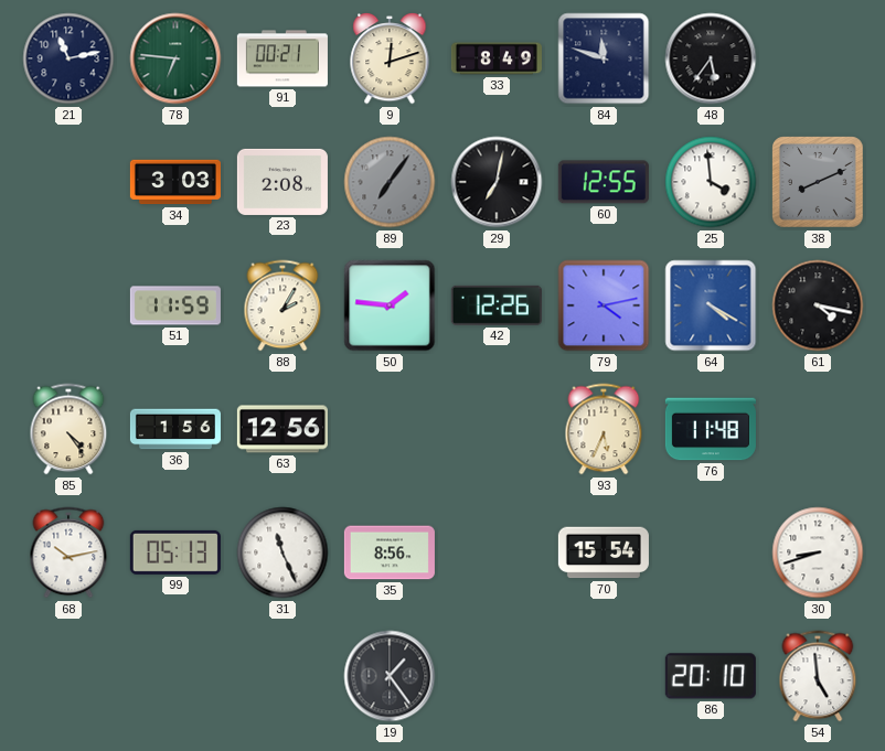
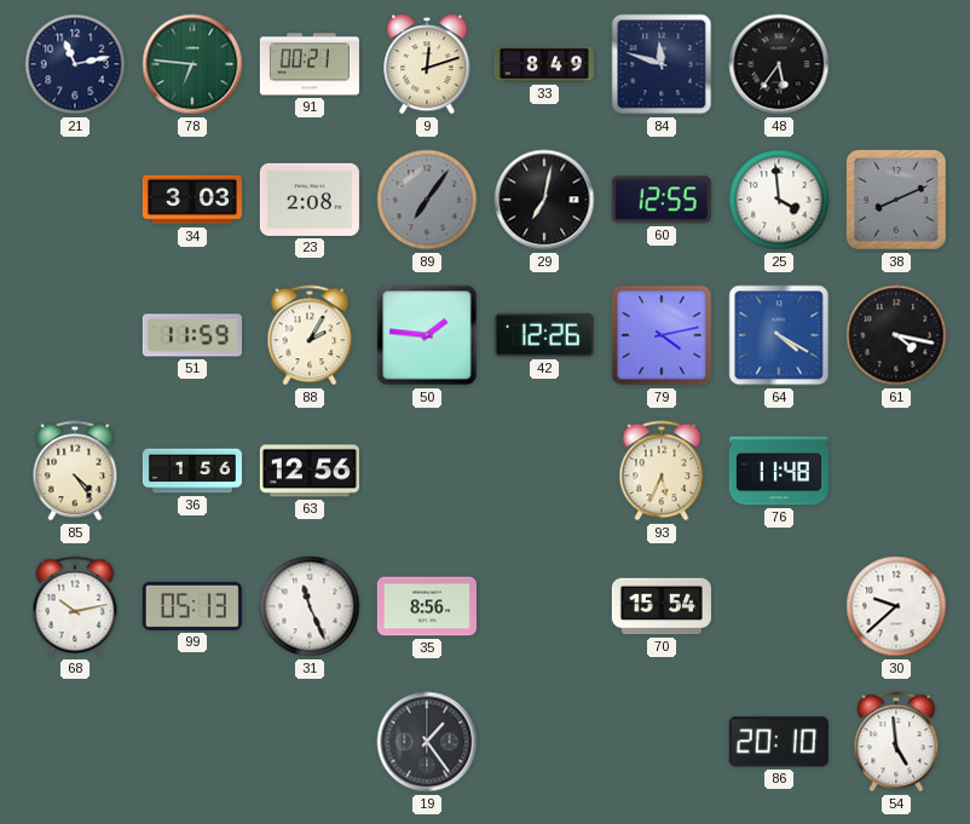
30: 8:42 -> 9:38
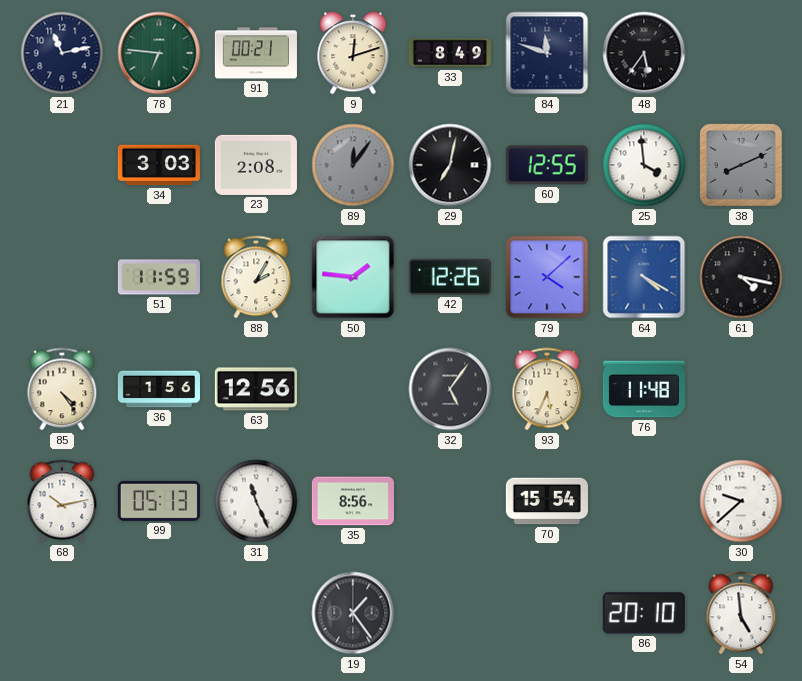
89: 7:06 -> 12:06
79: 4:13 -> 4:08
32: none -> 5:06
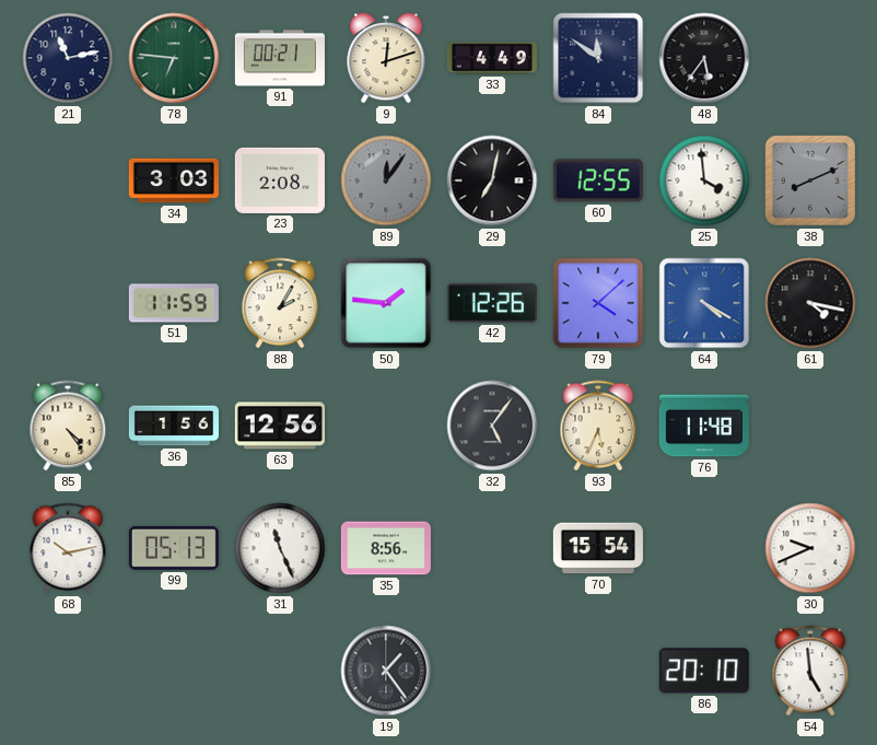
33: 8:49 -> 4:49
84: 11:48 -> 11:51
30: 9:38 -> 9:41
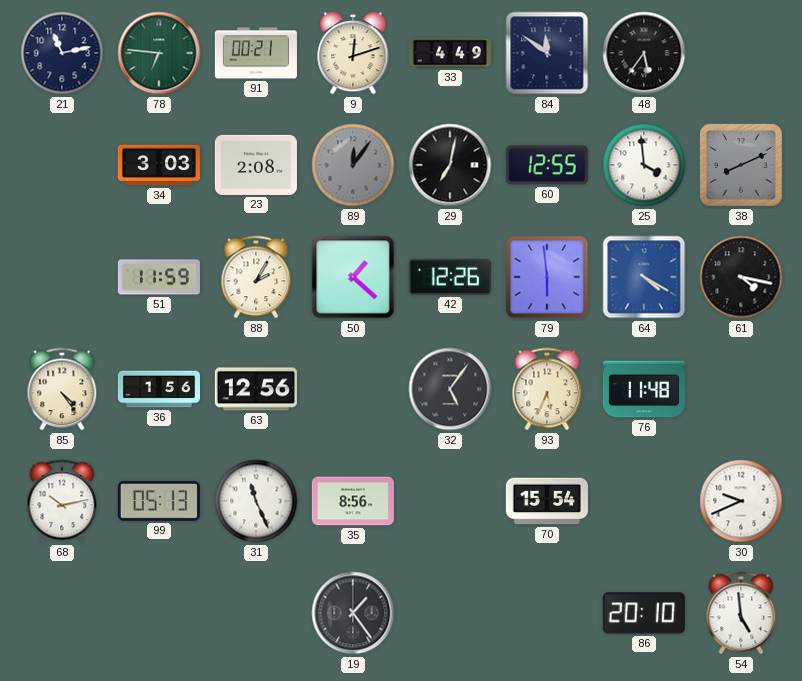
50: 1:46 -> 1:22
79: 4:08 -> 5:59
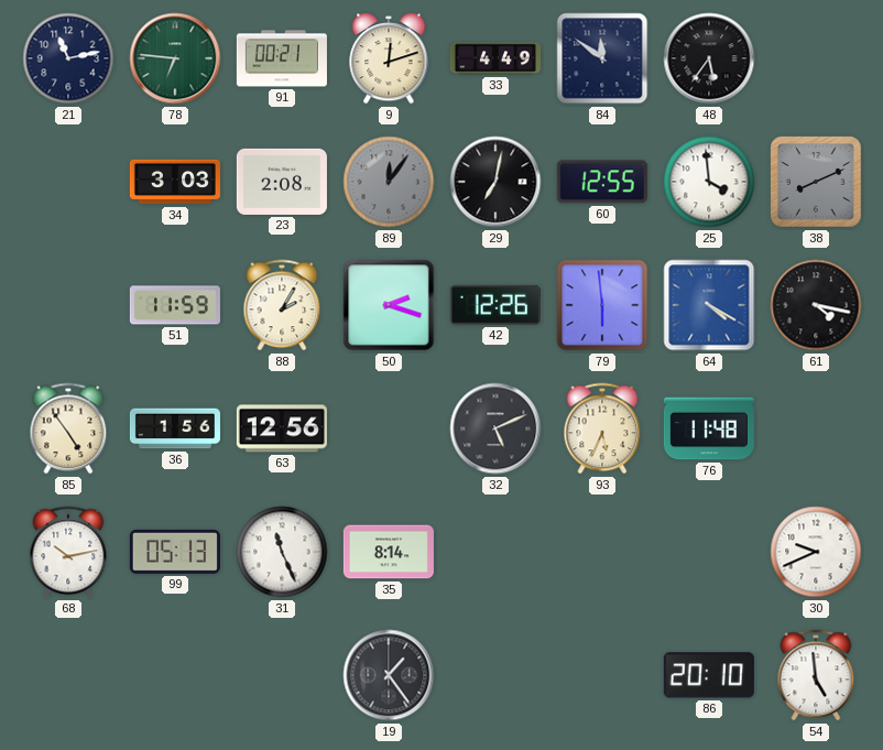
50: 1:22 -> 2:18
85: 4:24 -> 4:54
32: 5:06 -> 5:11
35: 8:56 -> 8:14
70: 15:54 -> none
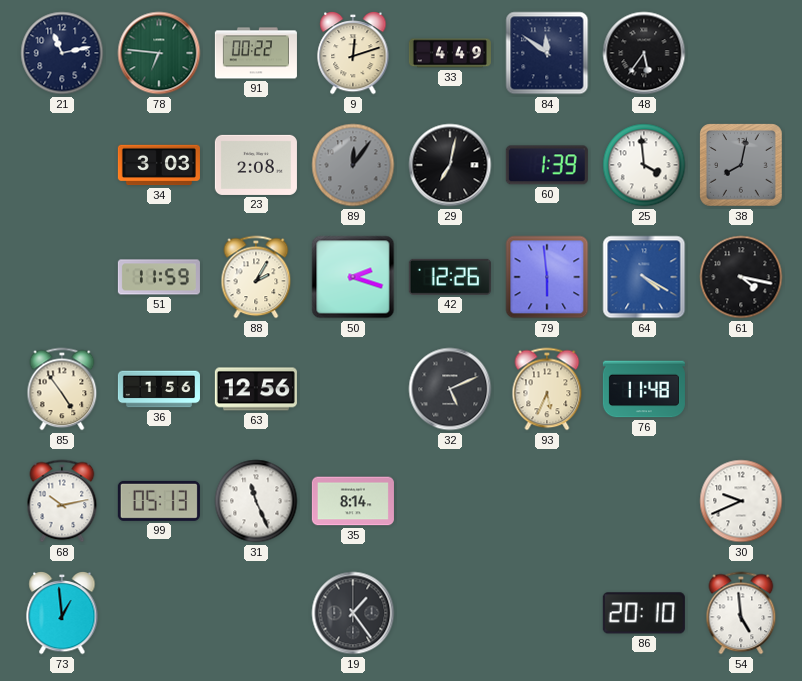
91: 00:21 -> 00:22
60: 12:55 -> 1:39
38: 8:11 -> 8:02
73: none -> 12:59
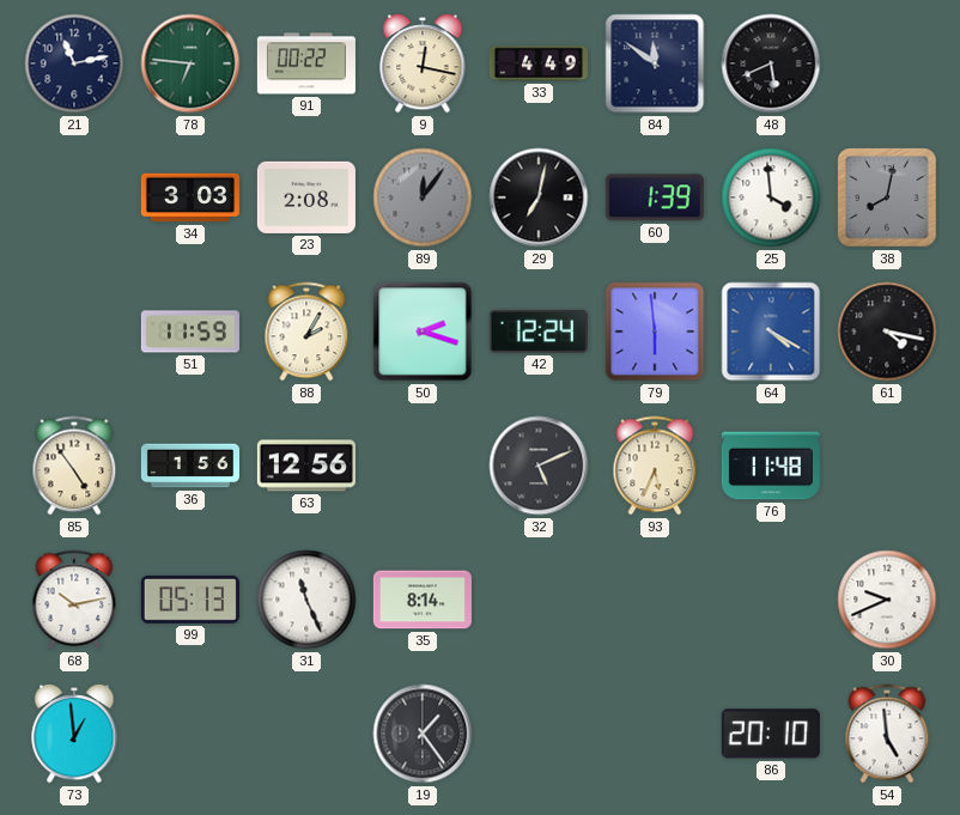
9: 12:12 -> 12:17
48: 5:36 -> 5:41
42: 12:26 -> 12:24
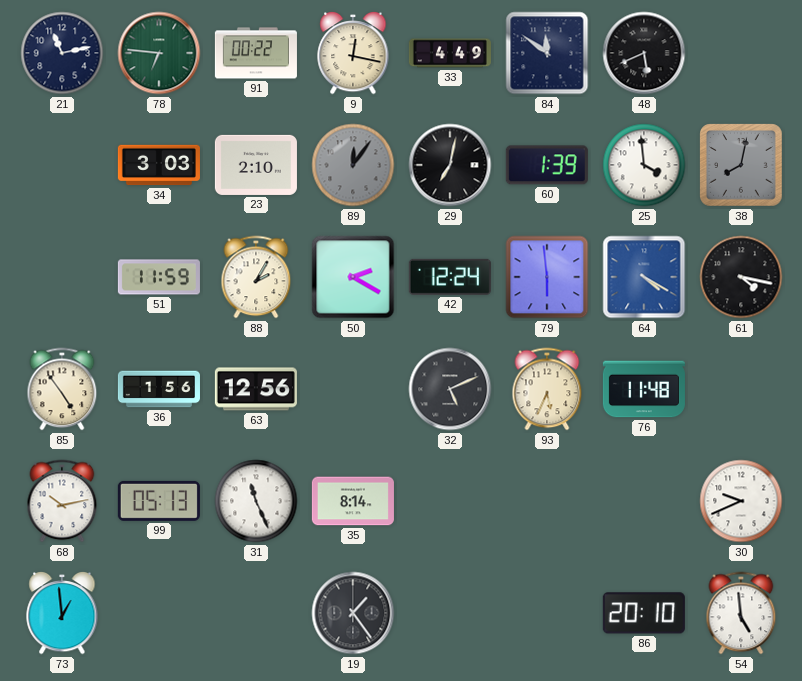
23: 2:08 -> 2:10
50: 2:18 -> 2:20
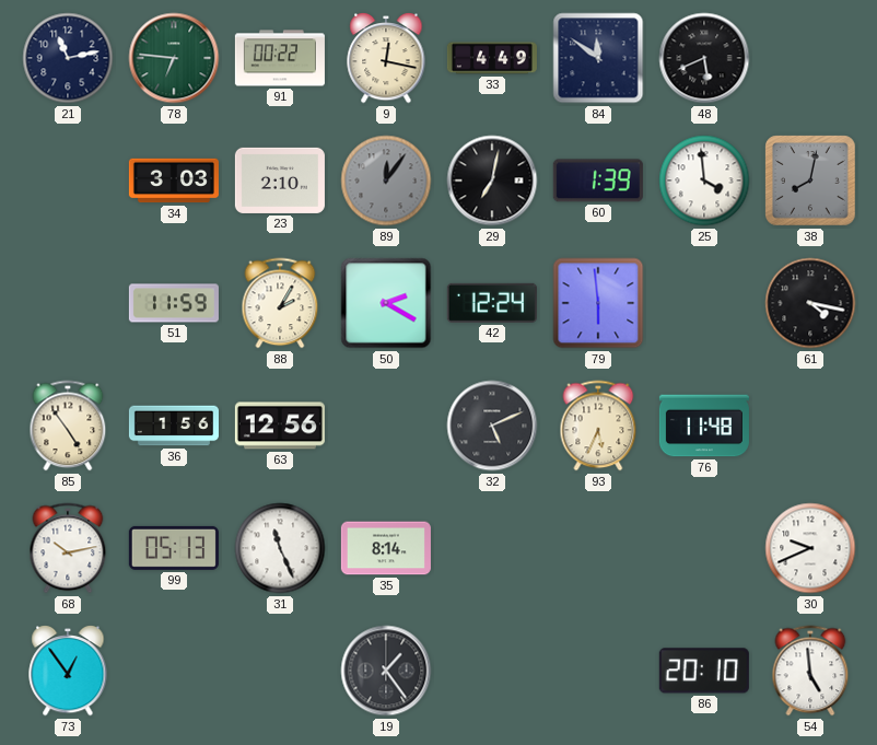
64: 4:20 -> none
73: 12:59 -> 12:54
